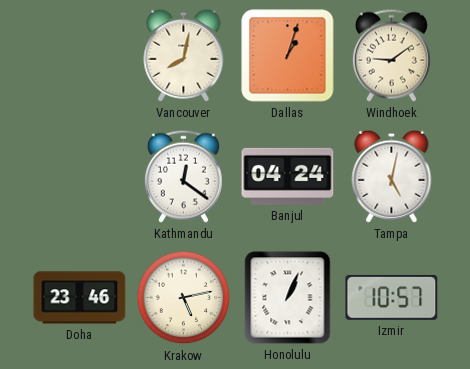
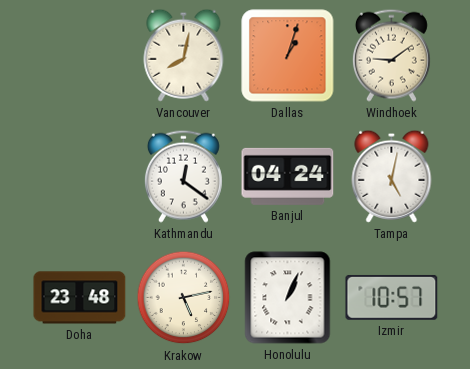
Doha: 23:46 -> 23:48
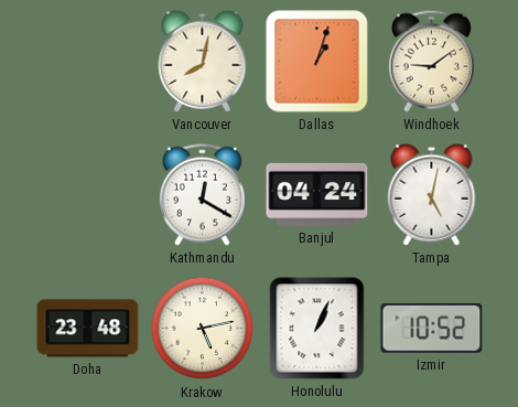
Kathmandu: 12:21 -> 12:20
Izmir: 10:57 -> 10:52
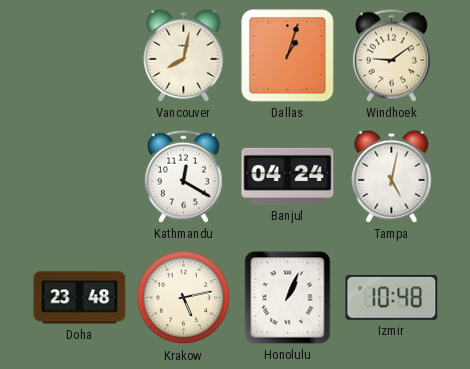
Izmir: 10:52 -> 10:48
